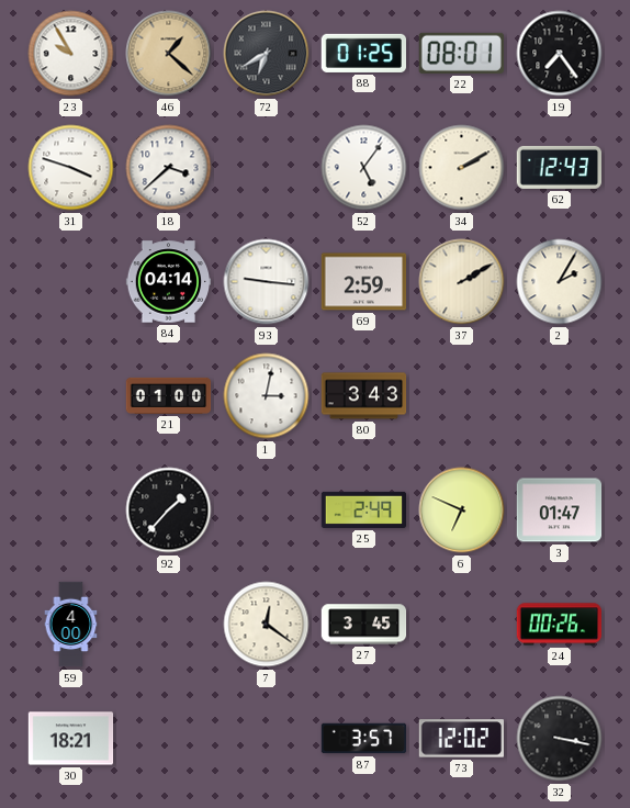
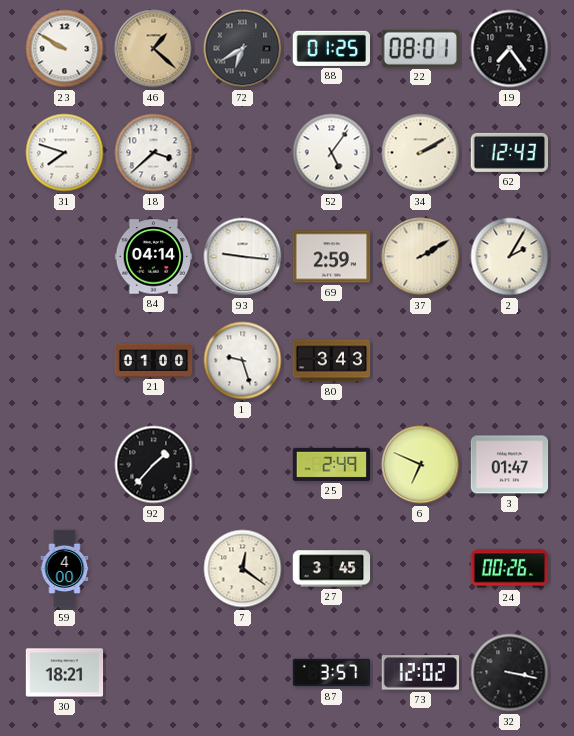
23: 9:55 -> 9:50
31: 3:48 -> 7:48
1: 3:02 -> 9:27
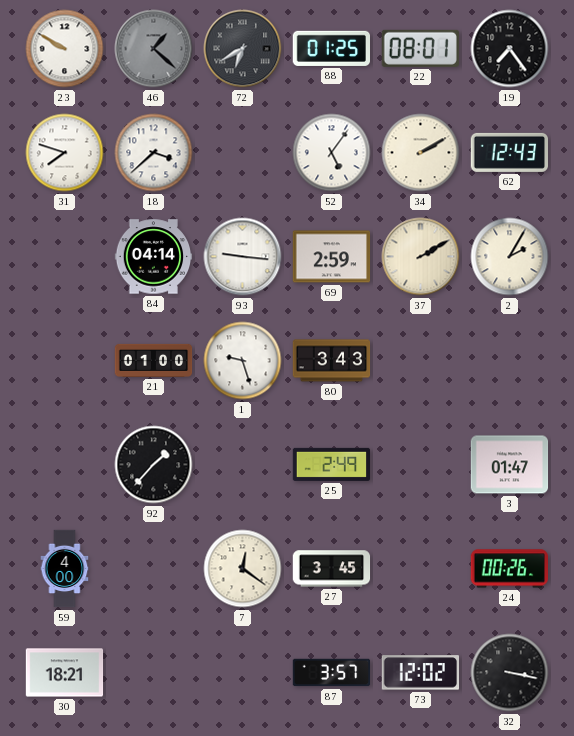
46 dial: champagne -> grey
6: 6:49 -> none
